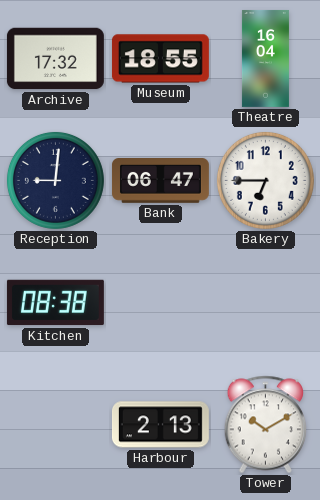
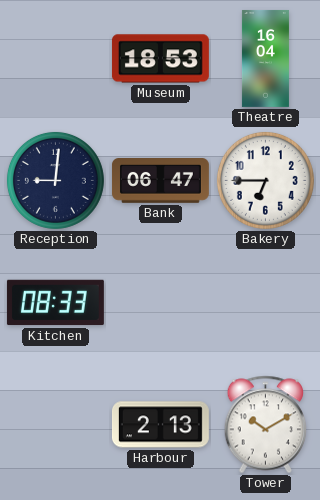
Archive: 17:32 -> none
Museum: 18:55 -> 18:53
Kitchen: 08:38 -> 08:33
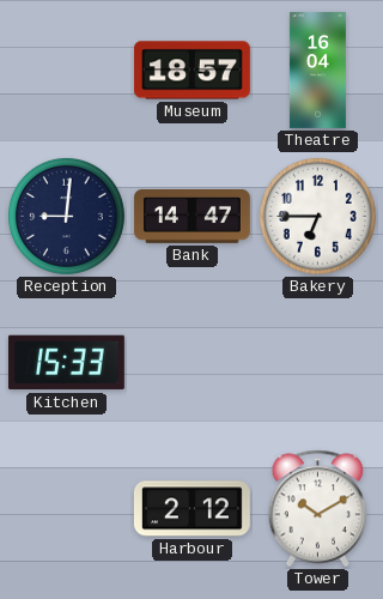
Museum: 18:53 -> 18:57
Bank: 06:47 -> 14:47
Kitchen: 08:33 -> 15:33
Harbour: 2:13 -> 2:12
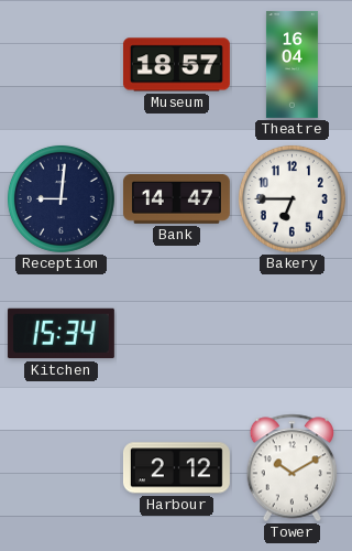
Kitchen: 15:33 -> 15:34
